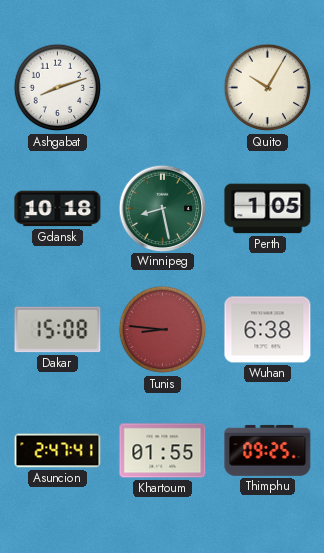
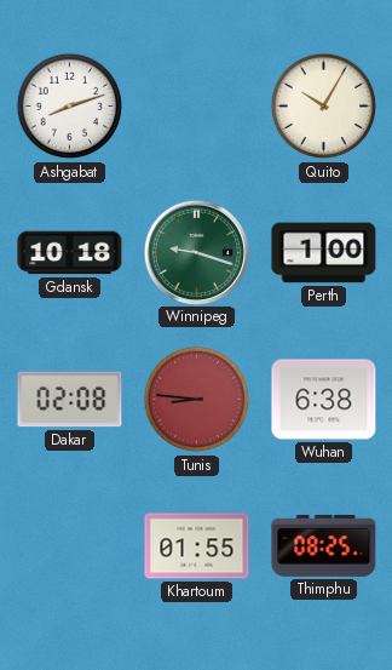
Winnipeg: 8:28 -> 9:18
Perth: 1:05 -> 1:00
Dakar: 15:08 -> 02:08
Asuncion: 2:47 -> none
Thimphu: 09:25 -> 08:25
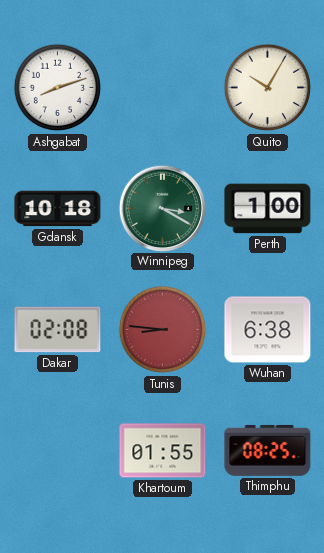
Winnipeg: 9:18 -> 3:20
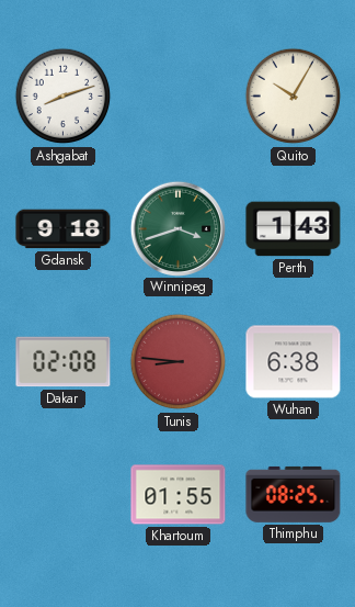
Gdansk: 10:18 -> 9:18
Winnipeg: 3:20 -> 3:42
Perth: 1:00 -> 1:43
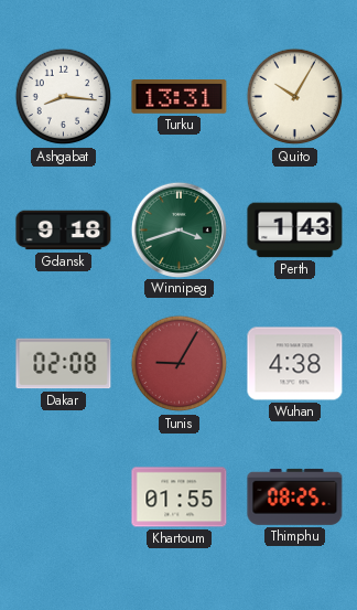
Ashgabat: 8:12 -> 8:16
Turku: none -> 13:31
Tunis: 8:46 -> 9:05
Wuhan: 6:38 -> 4:38
